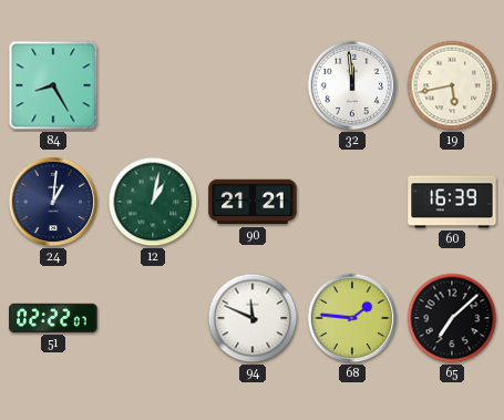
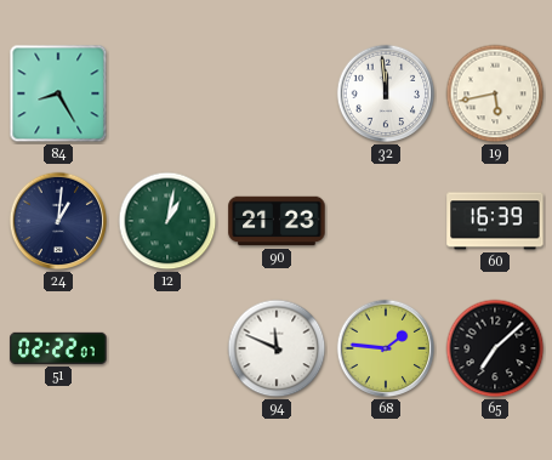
90: 21:21 -> 21:23
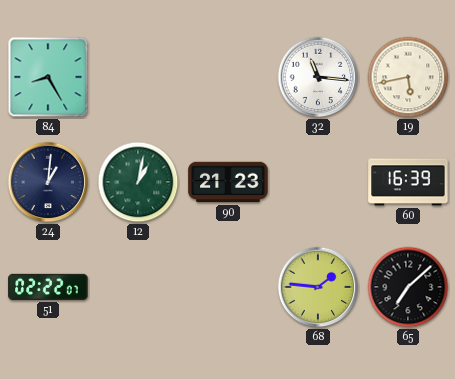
32: 11:59 -> 11:16
94: 11:49 -> none
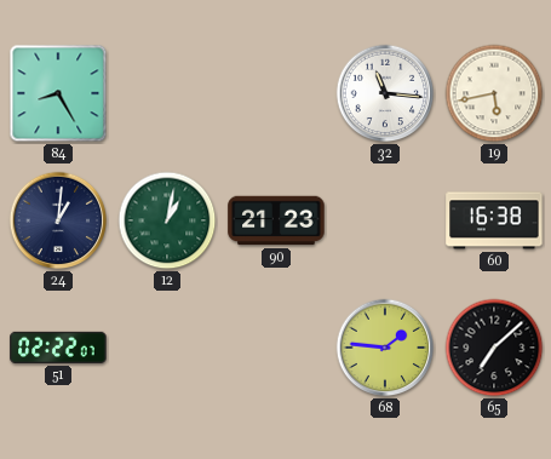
60: 16:39 -> 16:38
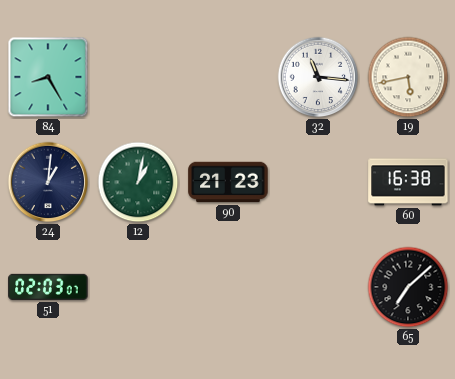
51: 02:22 -> 02:03
68: 1:46 -> none
